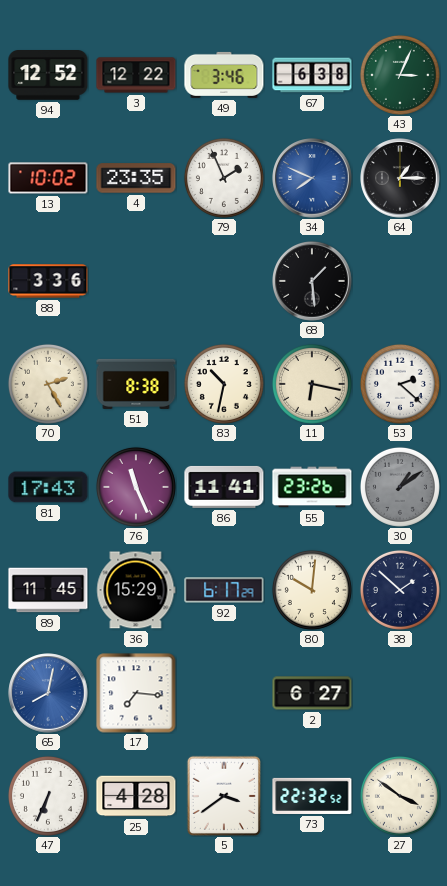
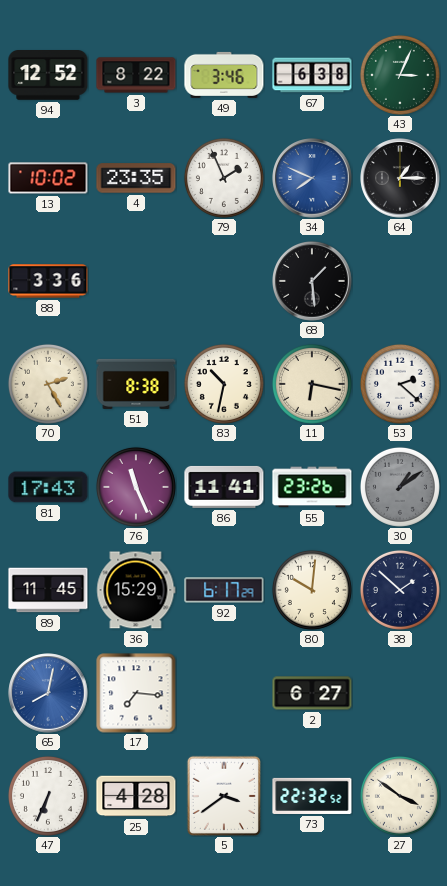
3: 12:22 -> 8:22
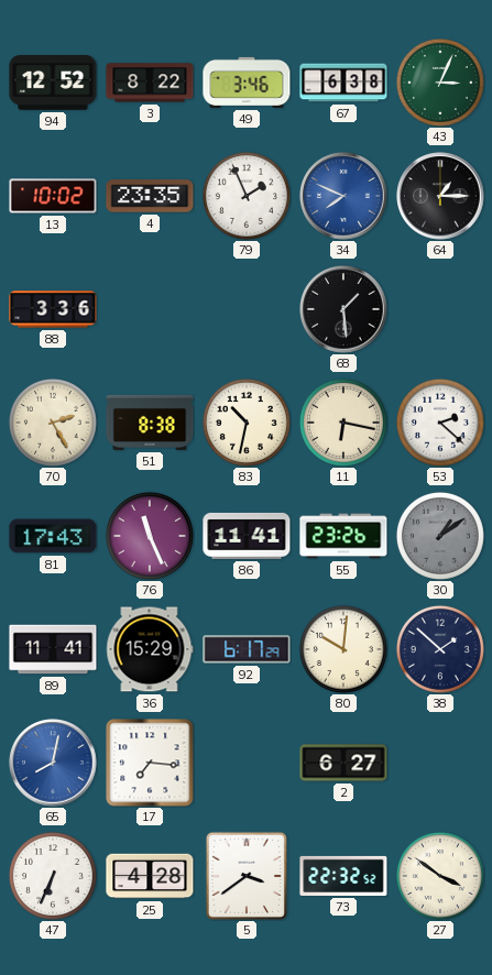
89: 11:45 -> 11:41
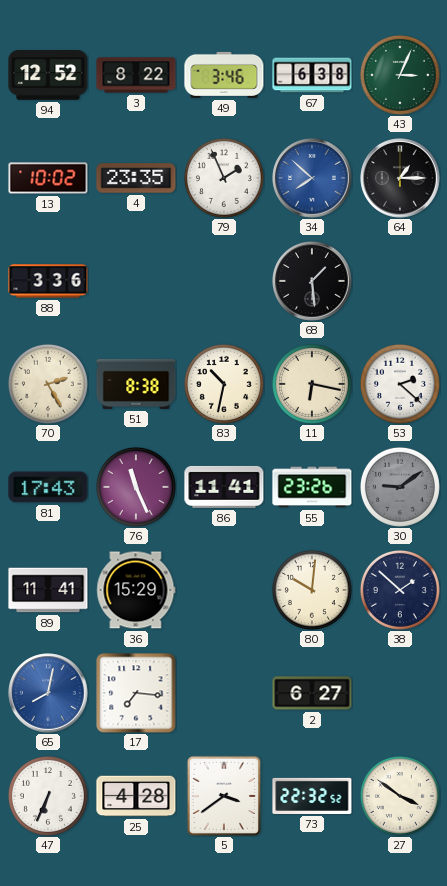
34: 7:49 -> 7:52
30: 1:09 -> 9:09
92: 6:17 -> none
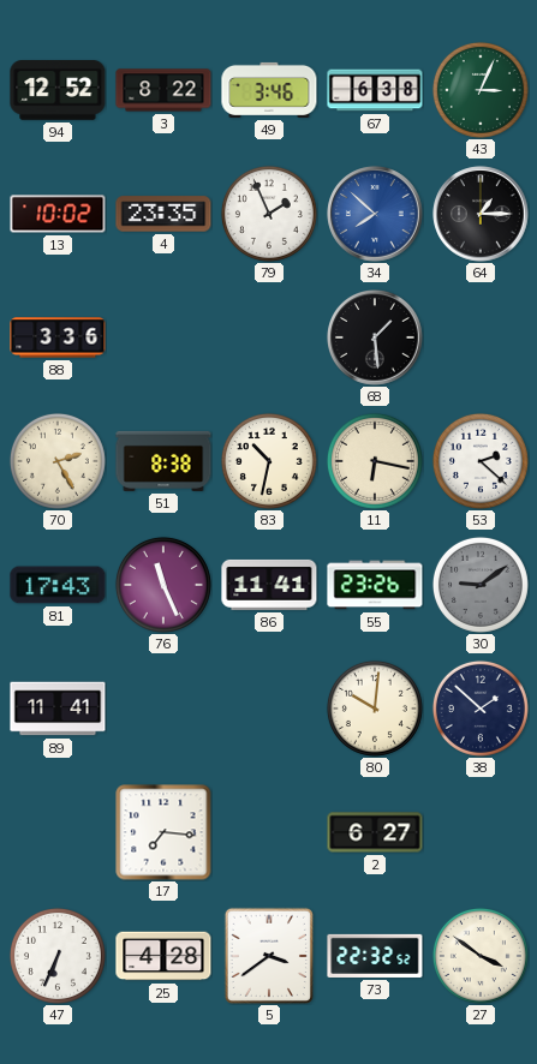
36: 15:29 -> none
65: 8:02 -> none
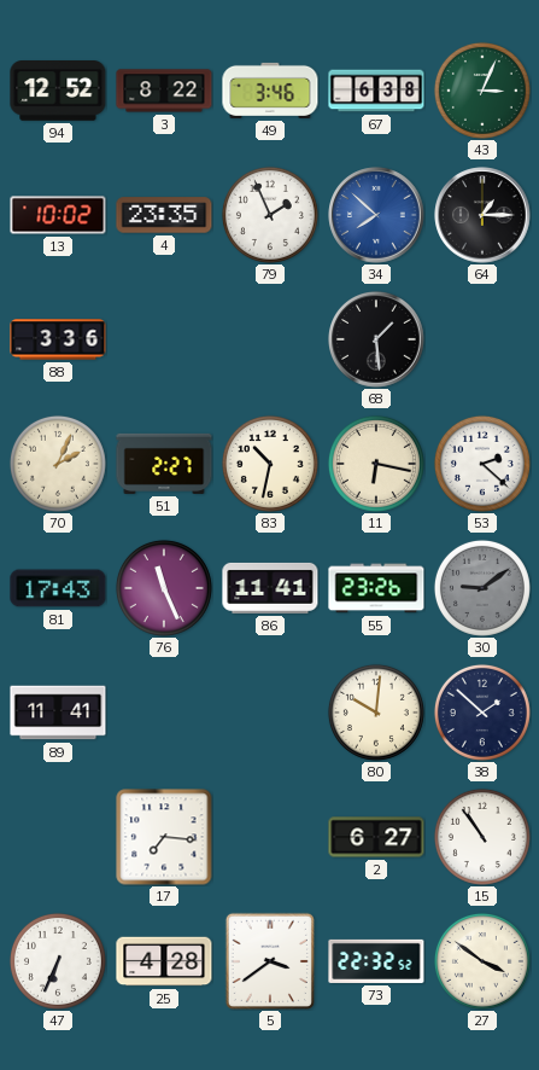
70: 2:25 -> 2:04
51: 8:38 -> 2:27
15: none -> 10:54
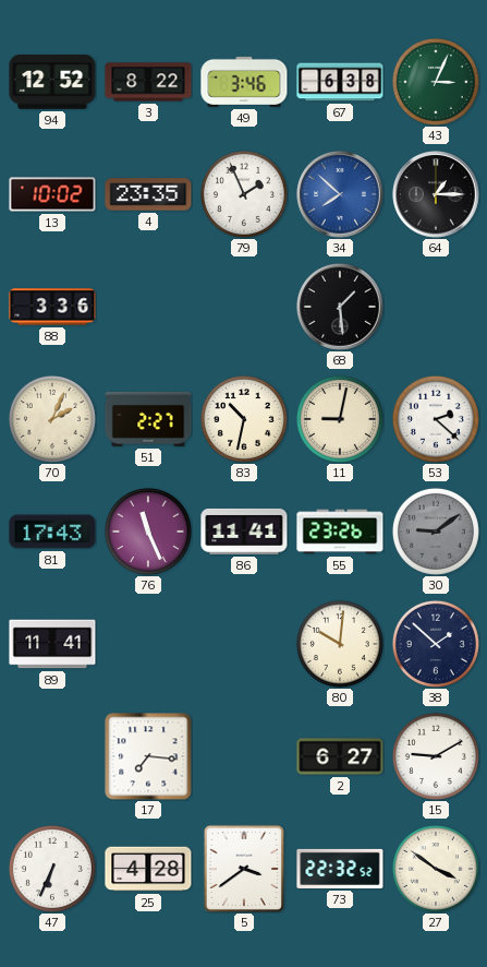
11: 6:17 -> 9:02
15: 10:54 -> 9:10
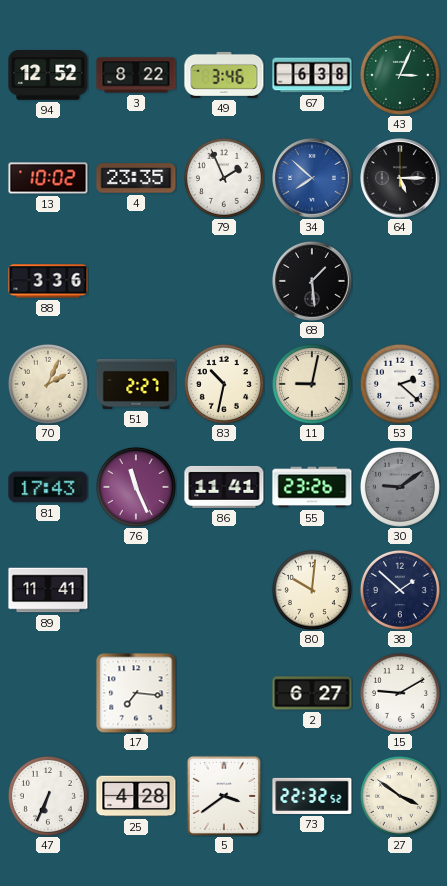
64: 1:15 -> 5:15
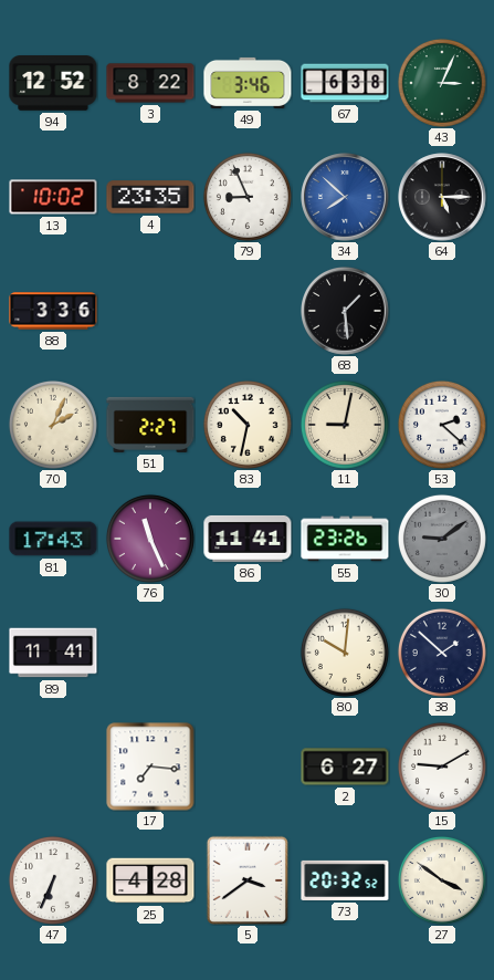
79: 1:56 -> 8:56
73: 22:32 -> 20:32
